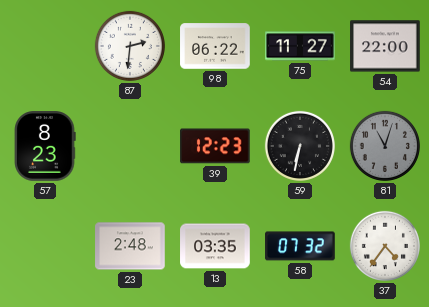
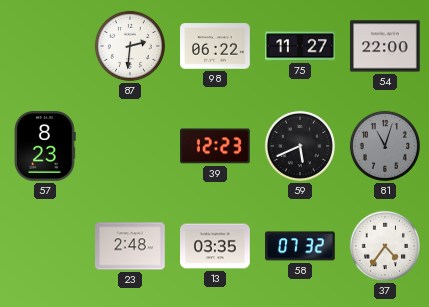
59: 6:32 -> 5:41
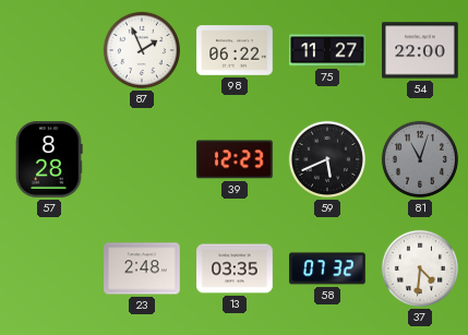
87: 2:31 -> 1:56
57: 8:23 -> 8:28
37: 4:36 -> 4:31
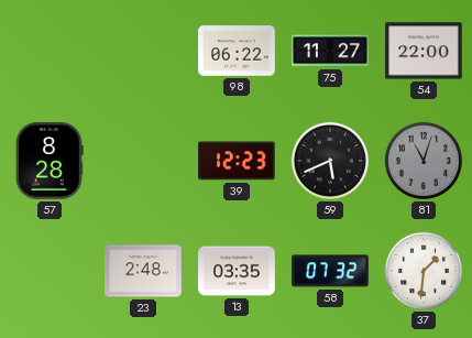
87: 1:56 -> none
37: 4:31 -> 1:31
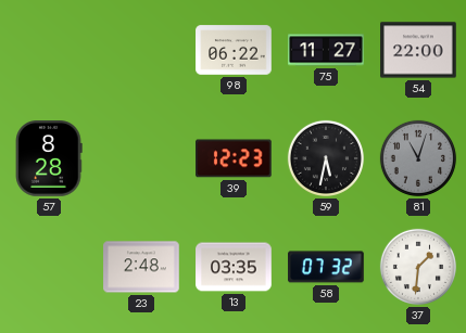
59: 5:41 -> 5:32
